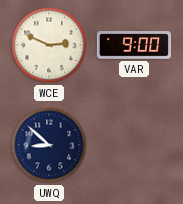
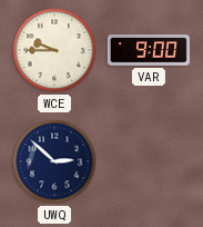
WCE: 2:49 -> 9:45
UWQ: 8:52 -> 2:52
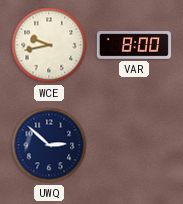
WCE: 9:45 -> 9:43
VAR: 9:00 -> 8:00
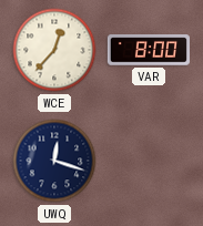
WCE: 9:43 -> 12:37
UWQ: 2:52 -> 12:18
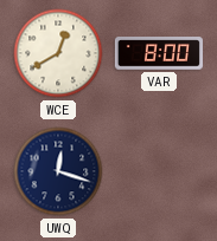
WCE: 12:37 -> 12:40
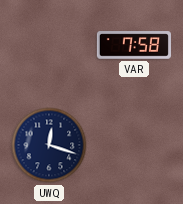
WCE: 12:40 -> none
VAR: 8:00 -> 7:58
